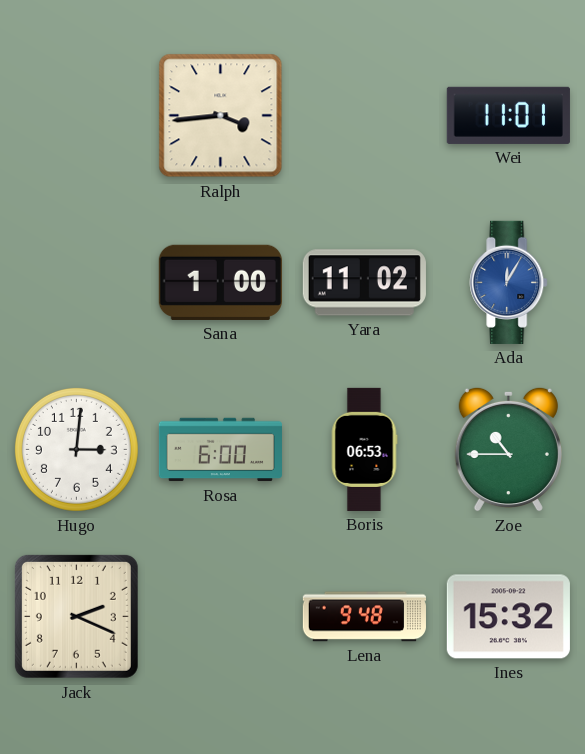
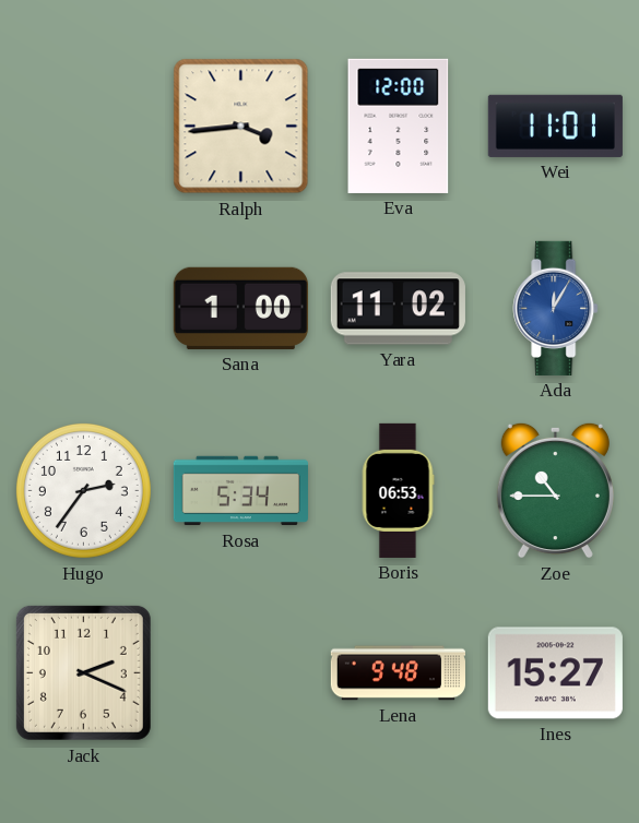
Eva: none -> 12:00
Hugo: 3:01 -> 2:36
Rosa: 6:00 -> 5:34
Ines: 15:32 -> 15:27
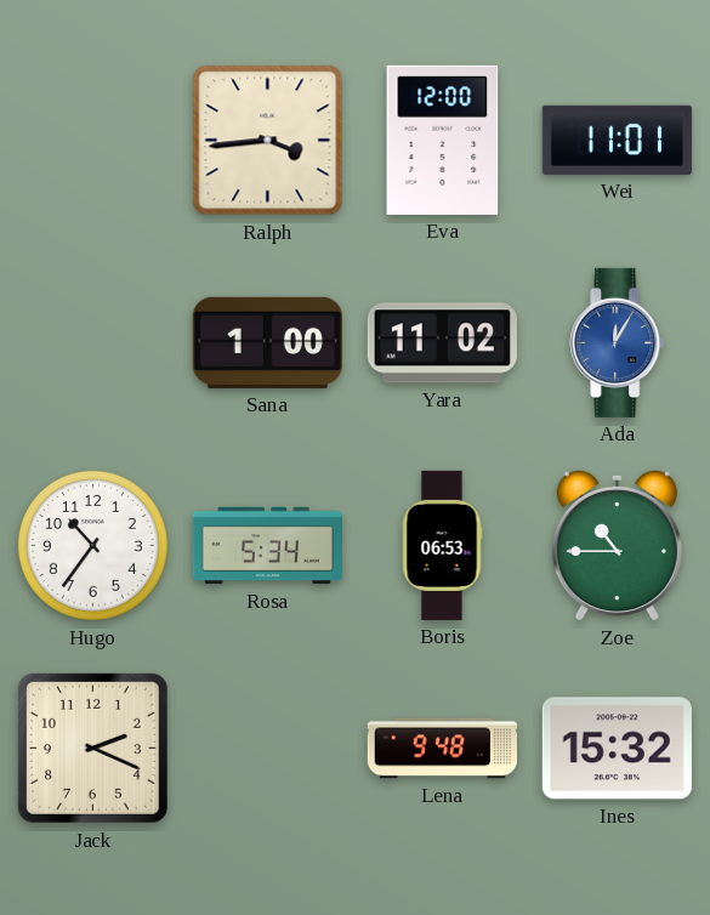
Hugo: 2:36 -> 10:36
Ines: 15:27 -> 15:32
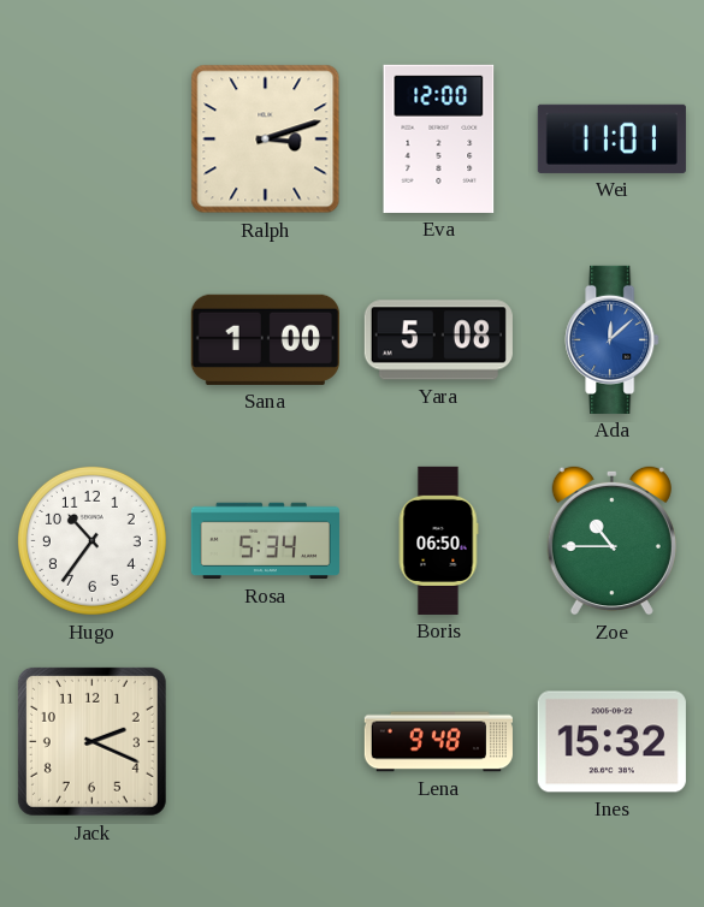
Ralph: 3:44 -> 3:12
Yara: 11:02 -> 5:08
Ada: 12:05 -> 12:08
Boris: 06:53 -> 06:50
